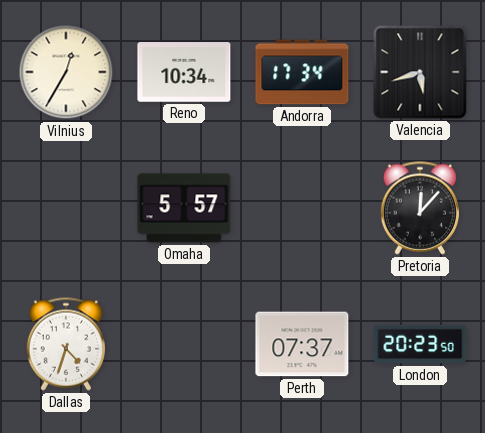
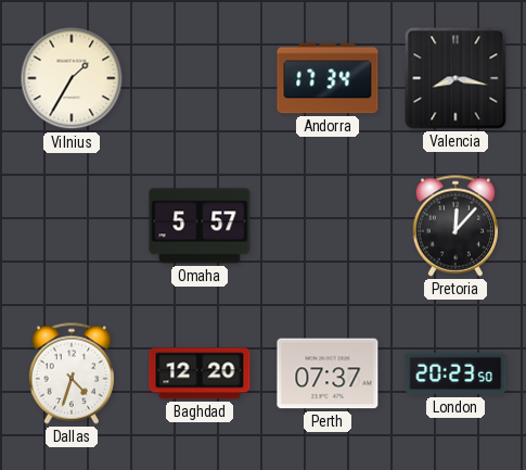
Vilnius: 12:35 -> 1:35
Reno: 10:34 -> none
Valencia: 5:42 -> 8:17
Baghdad: none -> 12:20
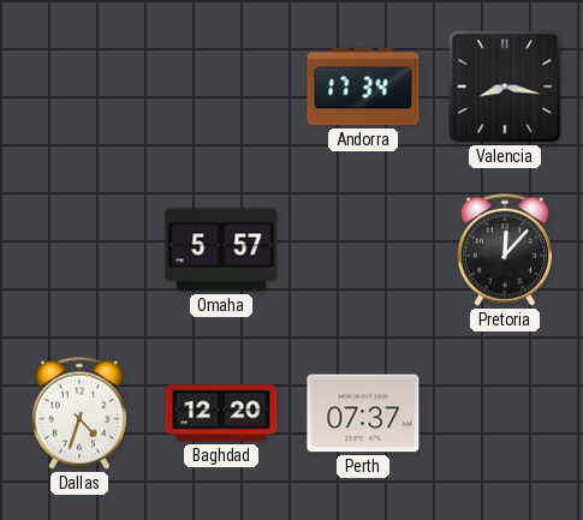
Vilnius: 1:35 -> none
London: 20:23 -> none
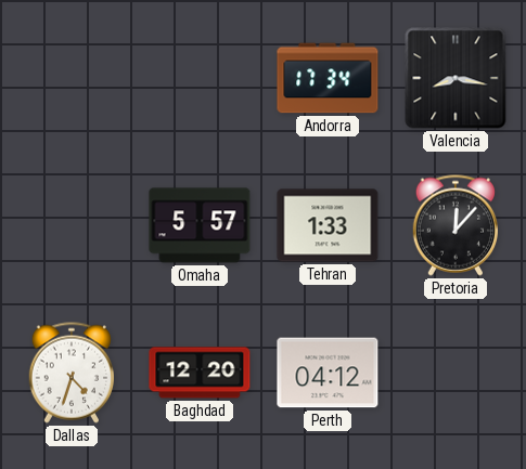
Tehran: none -> 1:33
Perth: 07:37 -> 04:12
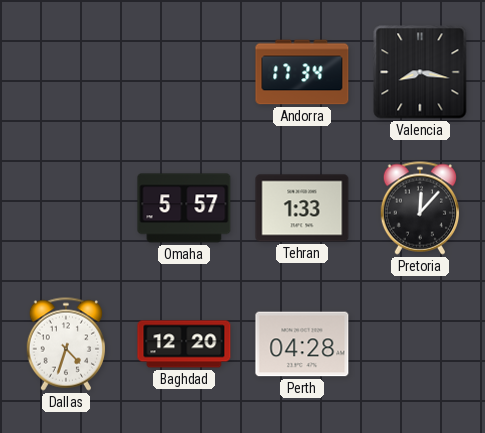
Perth: 04:12 -> 04:28
